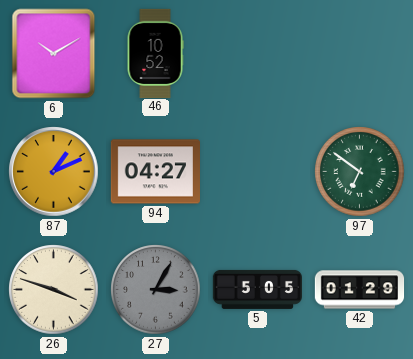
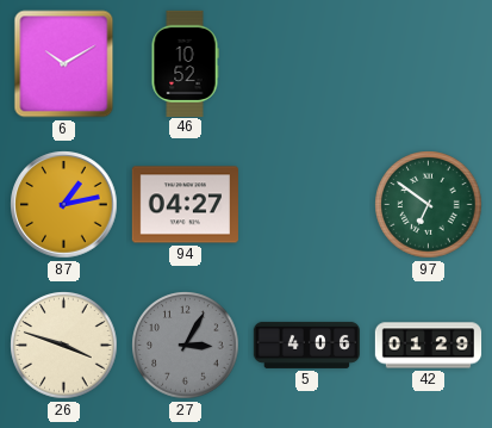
87: 1:11 -> 1:13
5: 5:05 -> 4:06
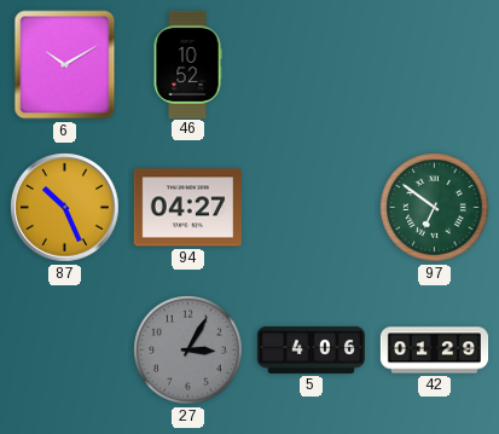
87: 1:13 -> 10:26
26: 3:48 -> none
